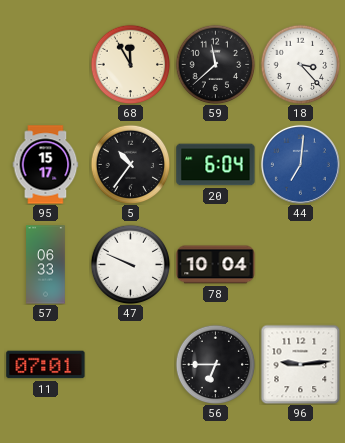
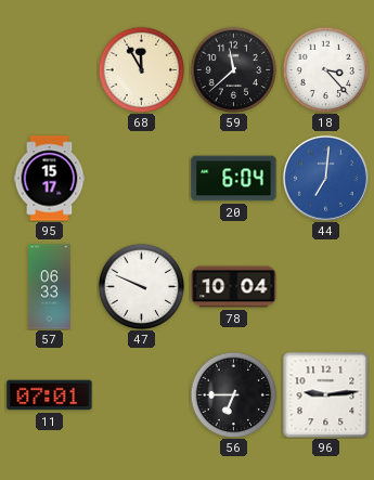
5: 10:36 -> none
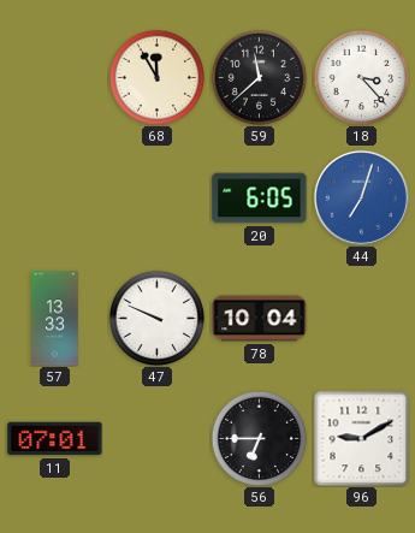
95: 15:17 -> none
20: 6:04 -> 6:05
44: 7:01 -> 7:03
57: 06:33 -> 13:33
96: 9:14 -> 9:10
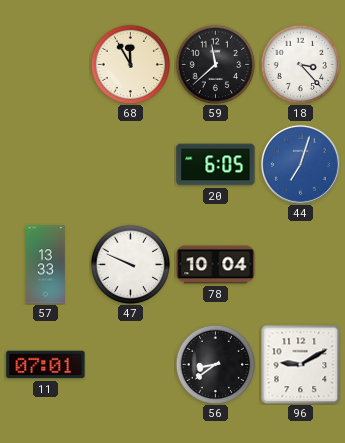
56: 6:45 -> 8:39
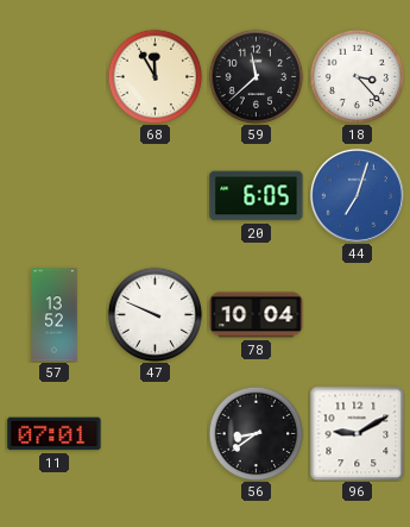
57: 13:33 -> 13:52
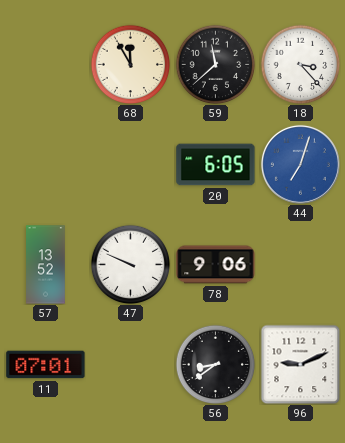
78: 10:04 -> 9:06
96: 9:10 -> 9:11
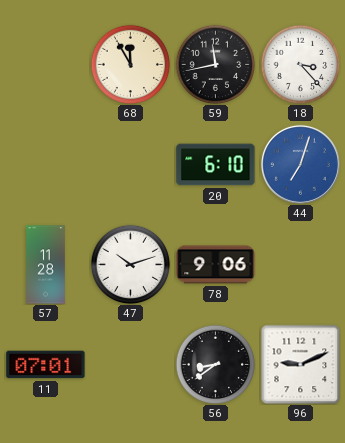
59: 11:38 -> 11:43
20: 6:05 -> 6:10
57: 13:52 -> 11:28
47: 9:49 -> 10:12
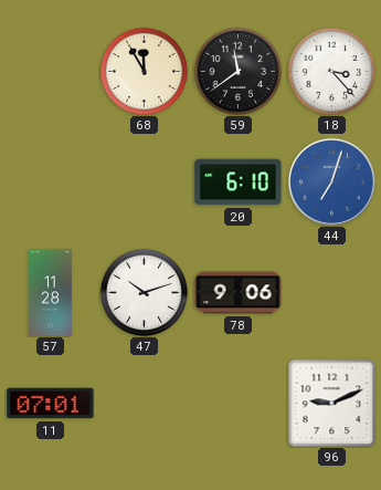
59: 11:43 -> 11:39
56: 8:39 -> none
